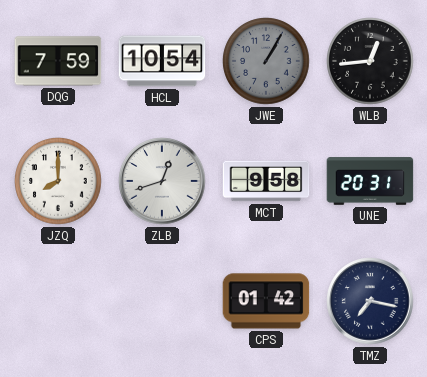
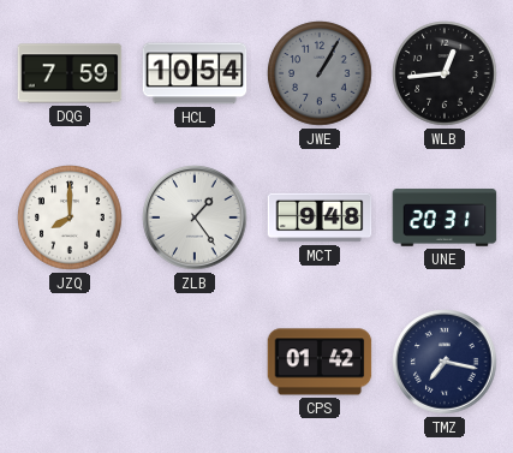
ZLB: 12:42 -> 1:24
MCT: 9:58 -> 9:48
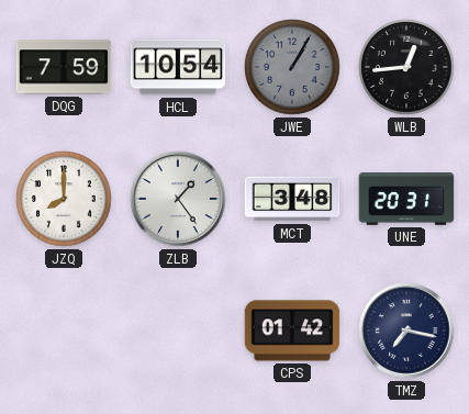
MCT: 9:48 -> 3:48
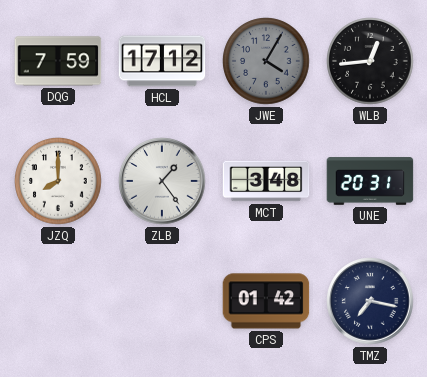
HCL: 10:54 -> 17:12
JWE: 1:05 -> 4:05
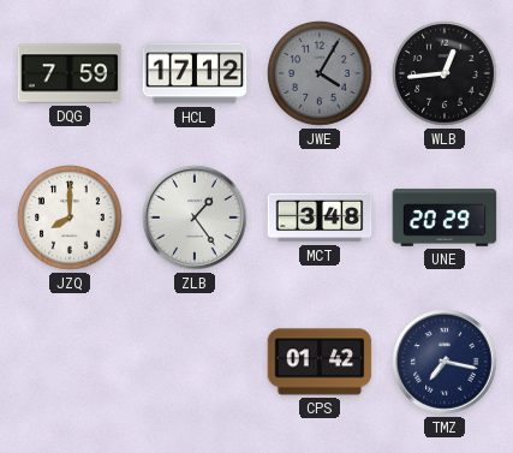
UNE: 20:31 -> 20:29
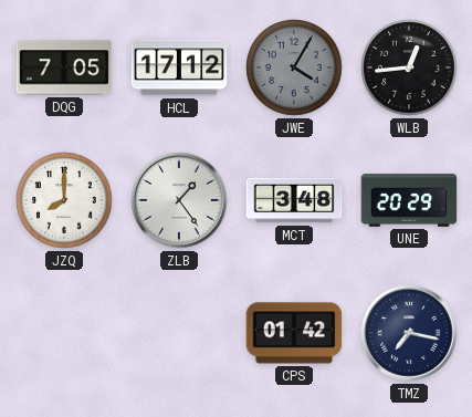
DQG: 7:59 -> 7:05
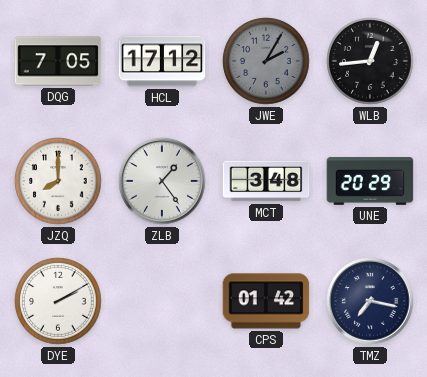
JWE: 4:05 -> 2:05
DYE: none -> 2:10
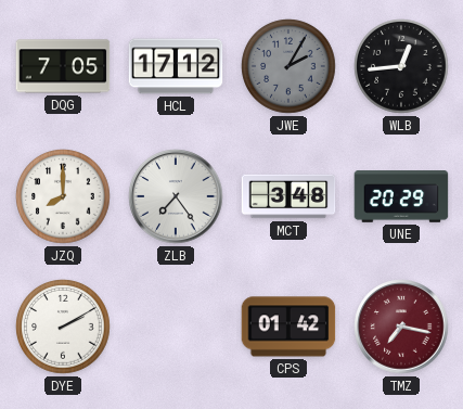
ZLB: 1:24 -> 7:24
TMZ dial: navy -> burgundy
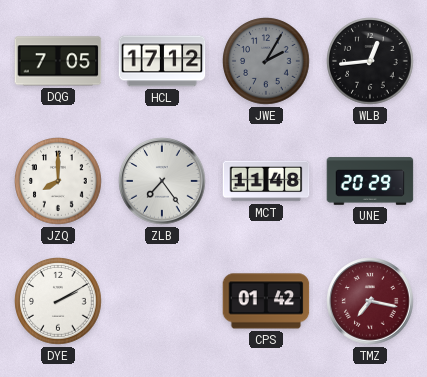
MCT: 3:48 -> 11:48
